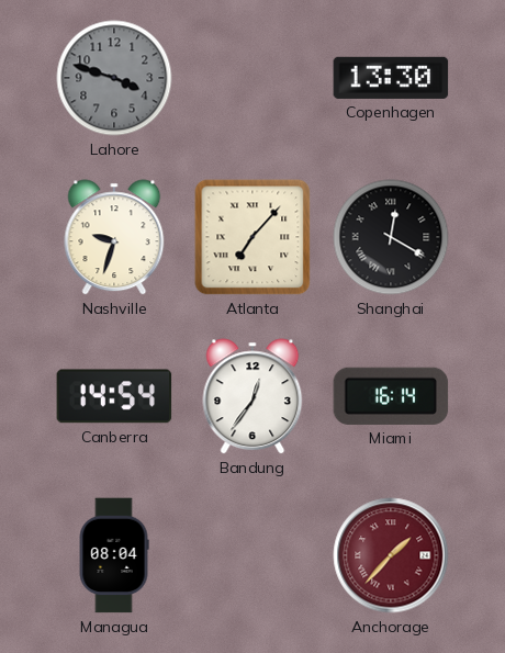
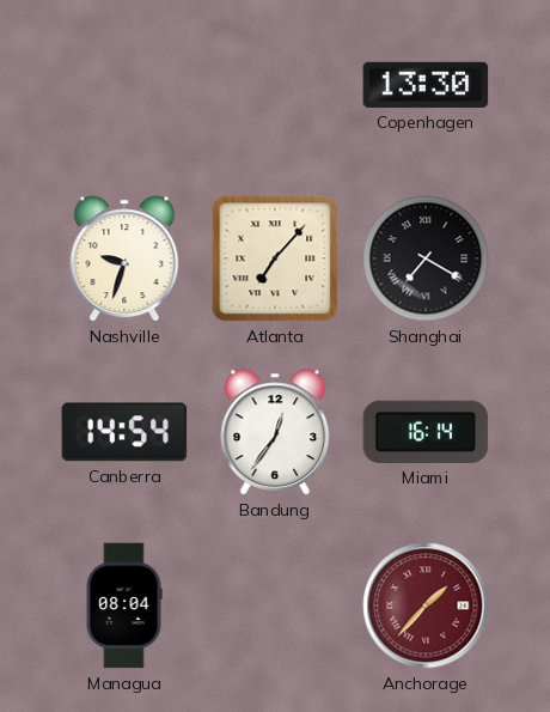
Lahore: 3:48 -> none
Shanghai: 12:20 -> 7:20
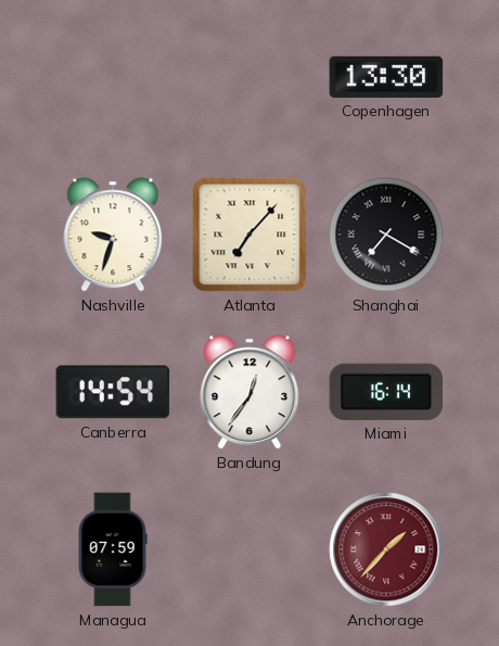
Managua: 08:04 -> 07:59
